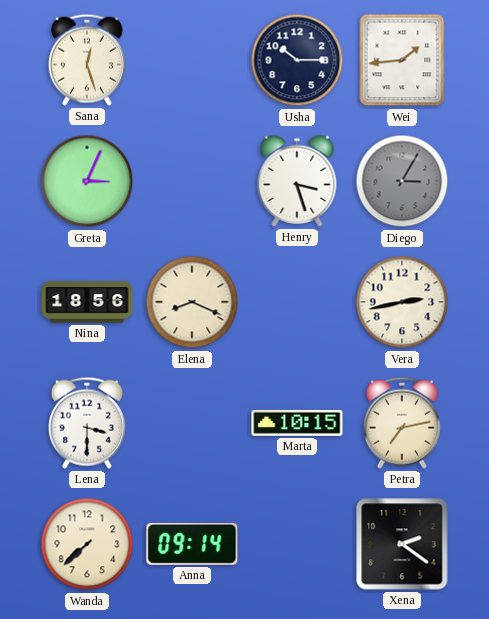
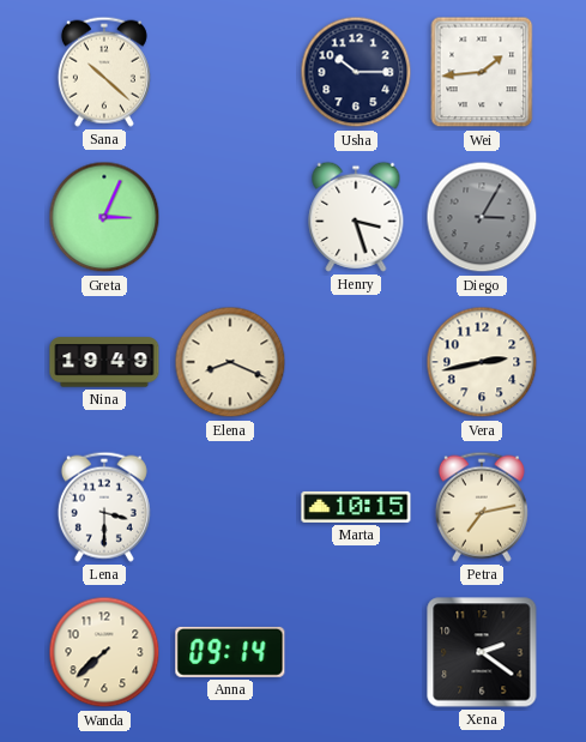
Sana: 12:27 -> 10:22
Nina: 18:56 -> 19:49
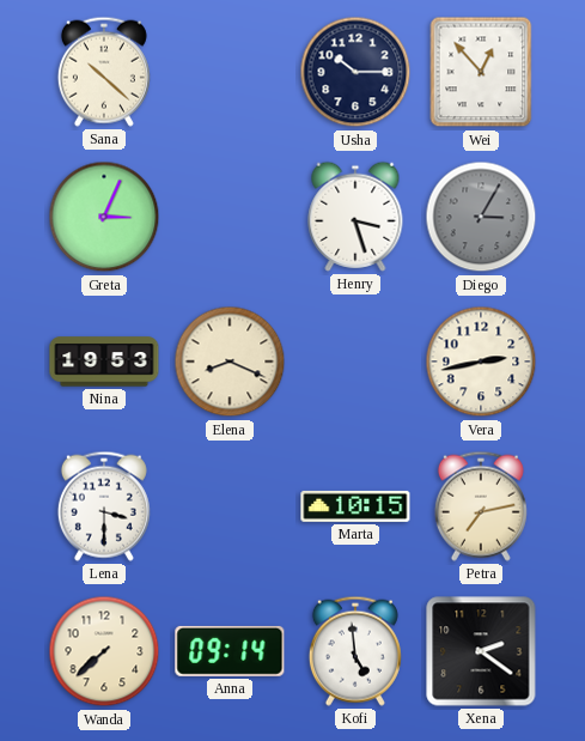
Wei: 1:44 -> 12:53
Nina: 19:49 -> 19:53
Kofi: none -> 4:59
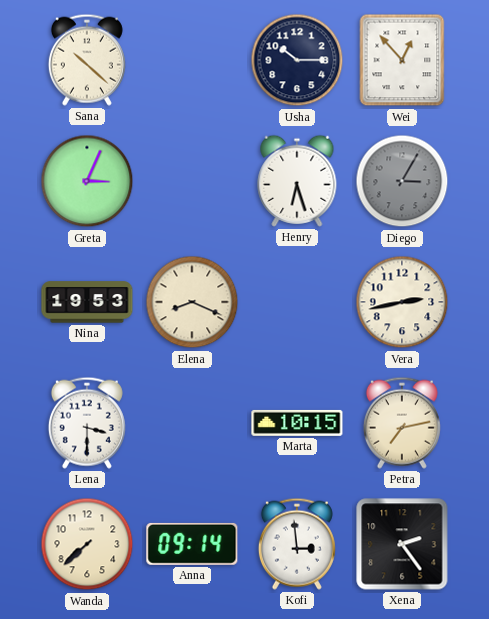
Henry: 3:27 -> 6:27
Kofi: 4:59 -> 2:59
Xena: 2:21 -> 2:24
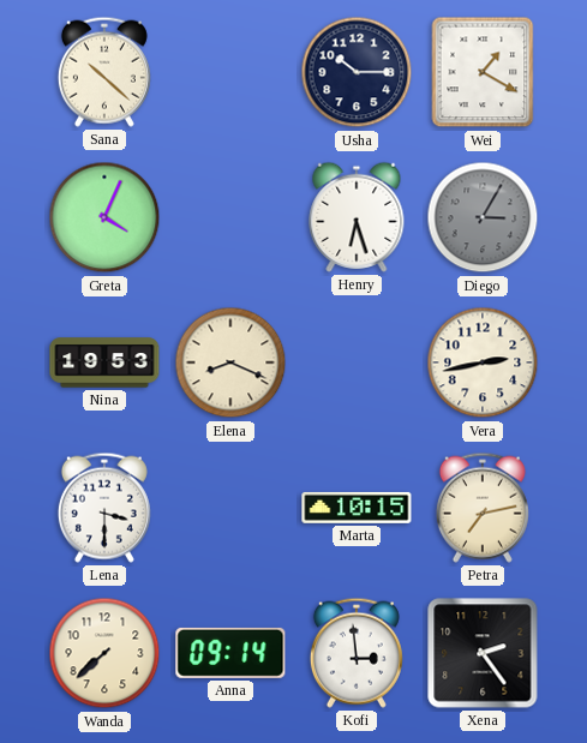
Wei: 12:53 -> 1:20
Greta: 3:04 -> 4:04
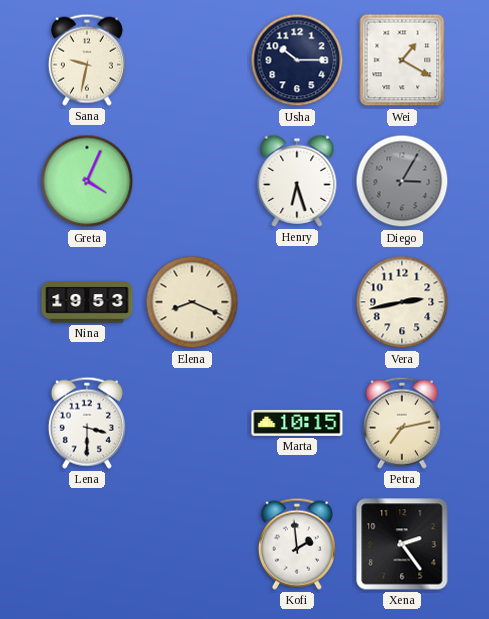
Sana: 10:22 -> 9:32
Wanda: 7:38 -> none
Anna: 09:14 -> none
Kofi: 2:59 -> 1:59
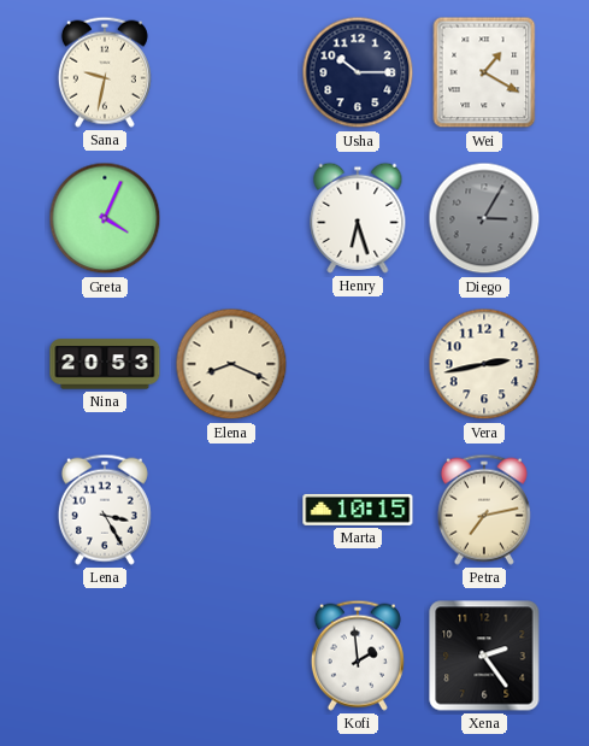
Nina: 19:53 -> 20:53
Lena: 3:30 -> 3:25
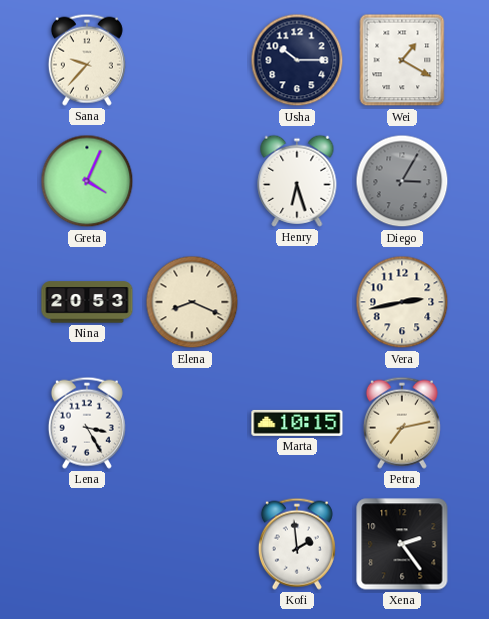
Sana: 9:32 -> 9:37
